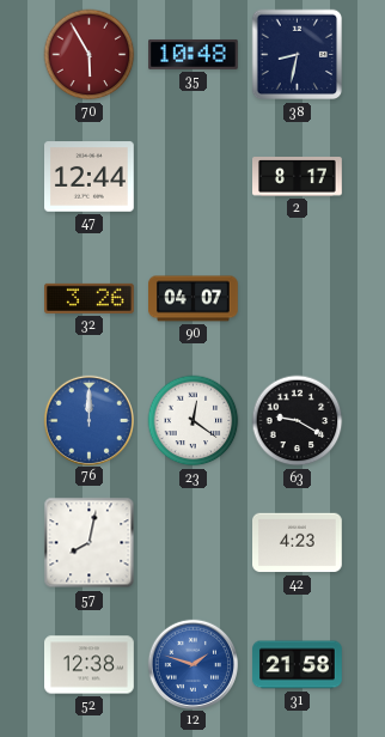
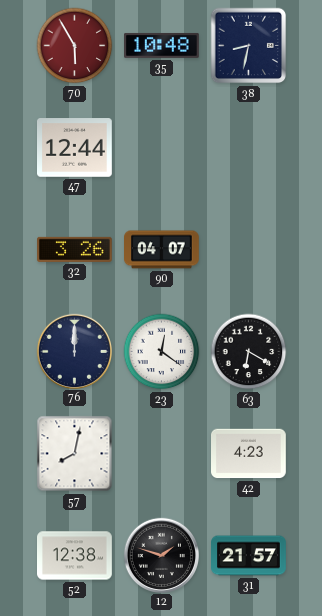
2: 8:17 -> none
76 dial: blue -> navy
63: 9:20 -> 6:20
12 dial: blue -> black
31: 21:58 -> 21:57
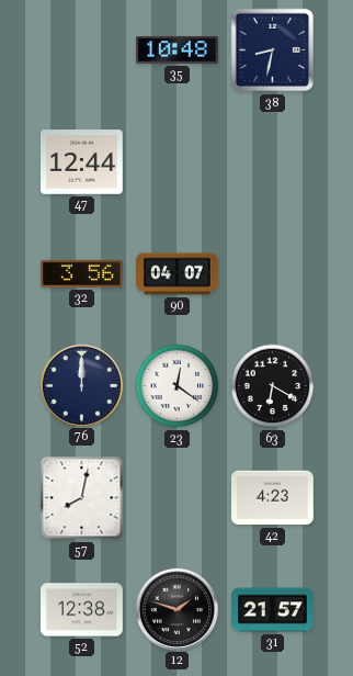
70: 5:55 -> none
32: 3:26 -> 3:56
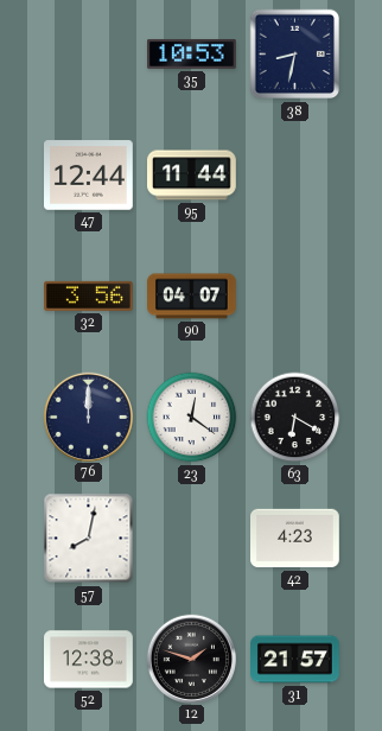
35: 10:48 -> 10:53
95: none -> 11:44
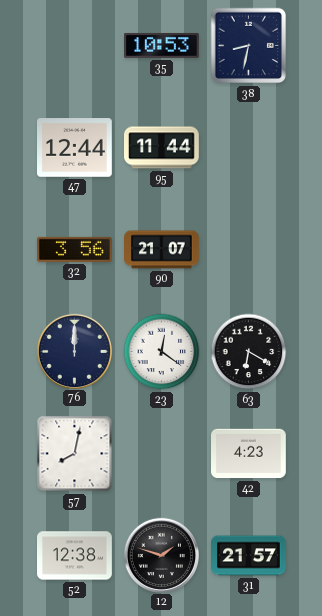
90: 04:07 -> 21:07
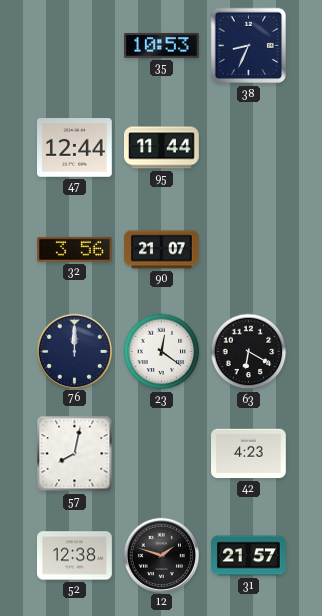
38: 8:32 -> 8:34
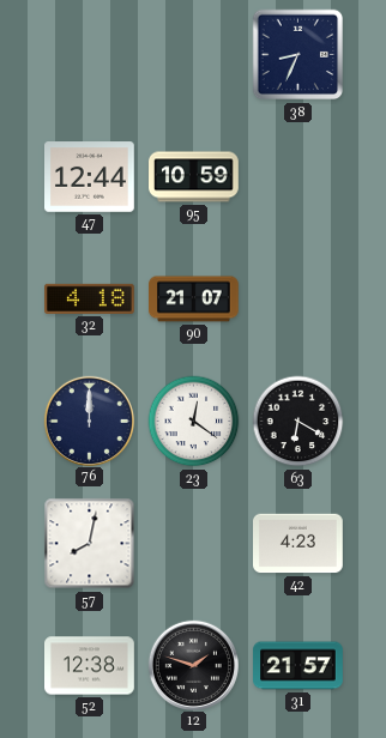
35: 10:53 -> none
95: 11:44 -> 10:59
32: 3:56 -> 4:18
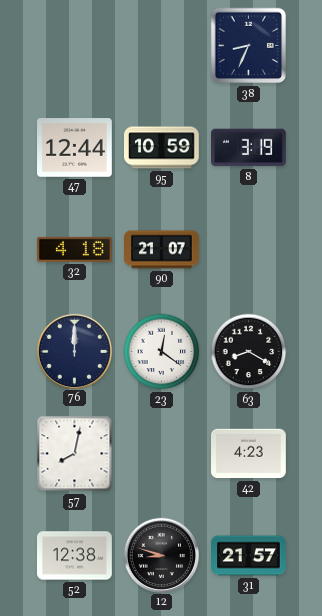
8: none -> 3:19
63: 6:20 -> 8:20
12: 1:48 -> 8:48
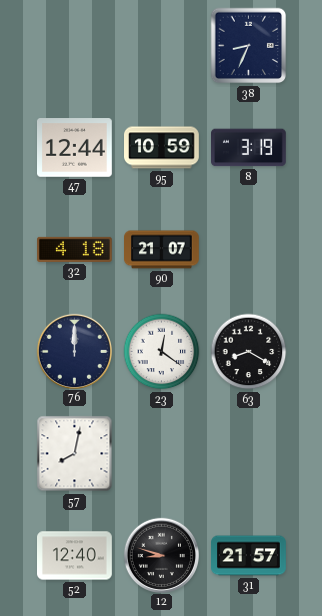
42: 4:23 -> none
52: 12:38 -> 12:40
